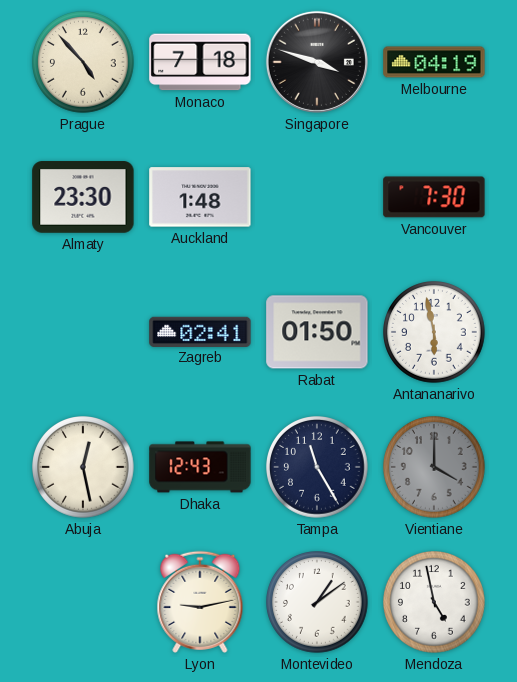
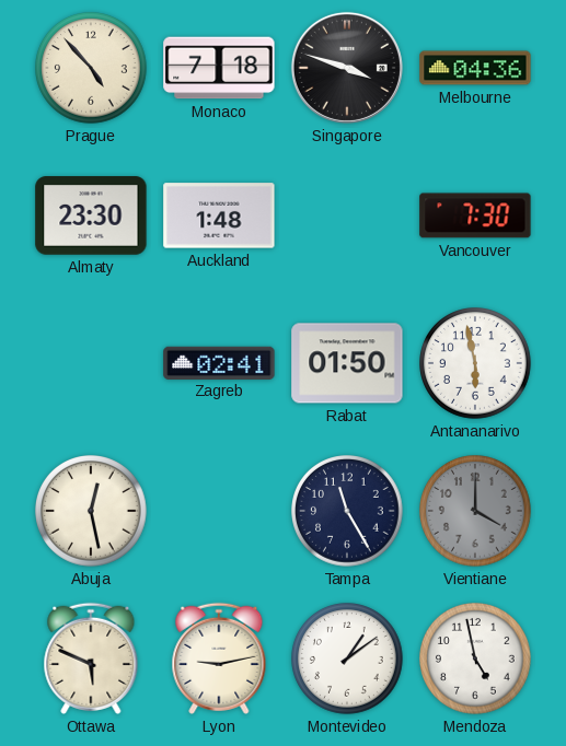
Melbourne: 04:19 -> 04:36
Dhaka: 12:43 -> none
Ottawa: none -> 5:49
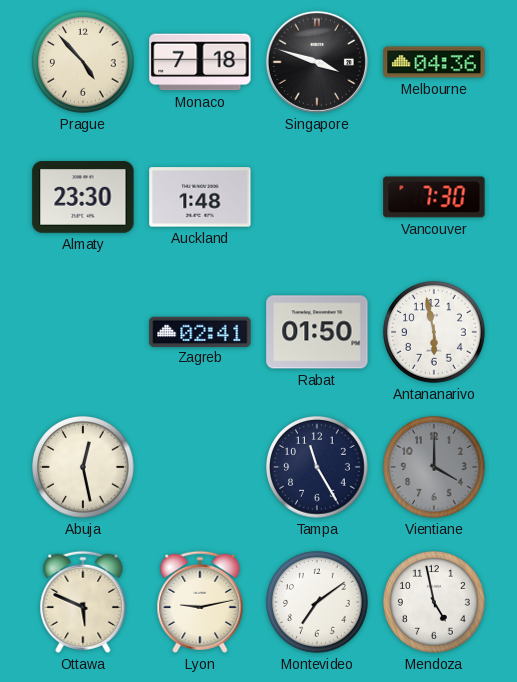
Montevideo: 1:09 -> 7:09
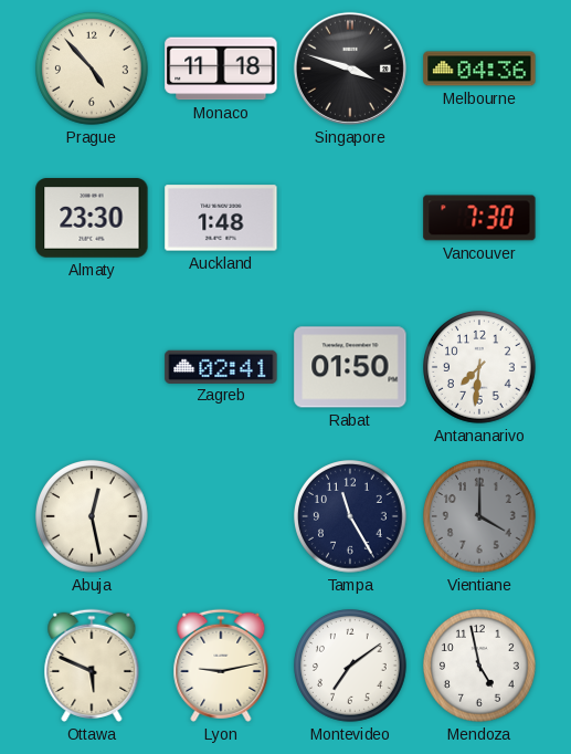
Monaco: 7:18 -> 11:18
Antananarivo: 5:58 -> 7:31
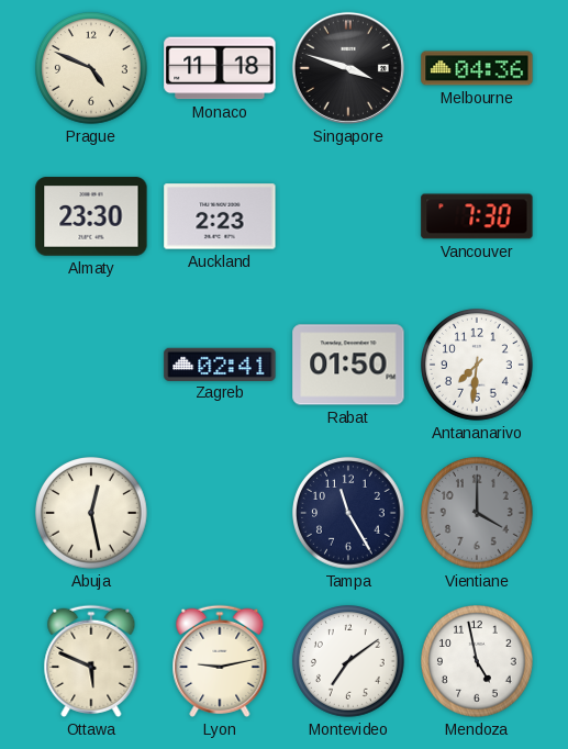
Prague: 4:53 -> 4:49
Auckland: 1:48 -> 2:23
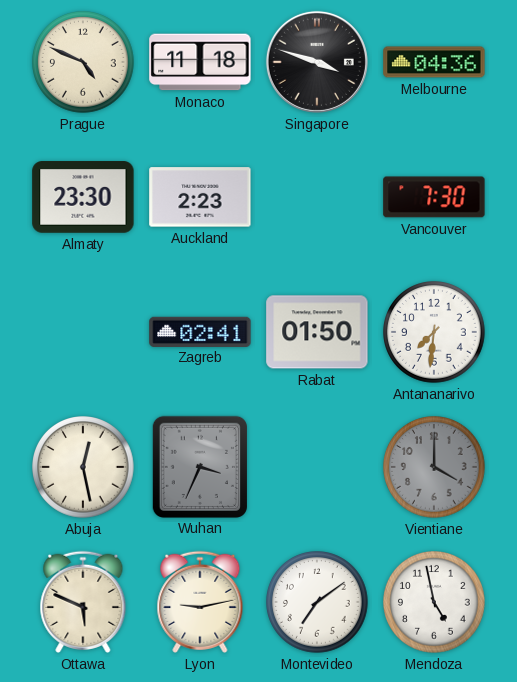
Wuhan: none -> 3:34
Tampa: 11:25 -> none
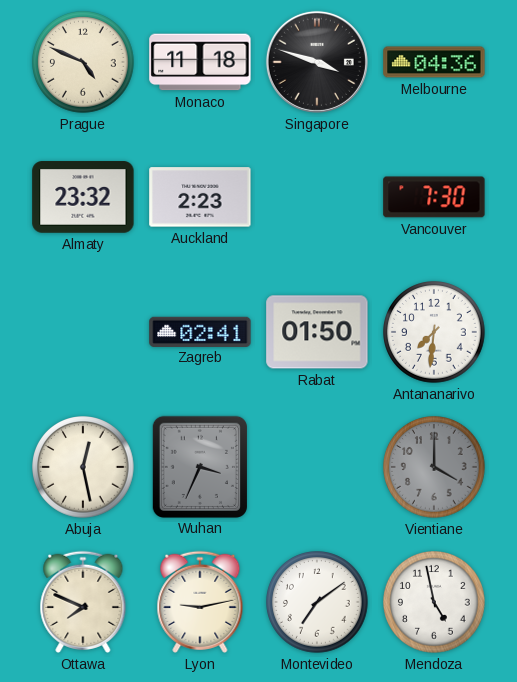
Almaty: 23:30 -> 23:32
Ottawa: 5:49 -> 7:49
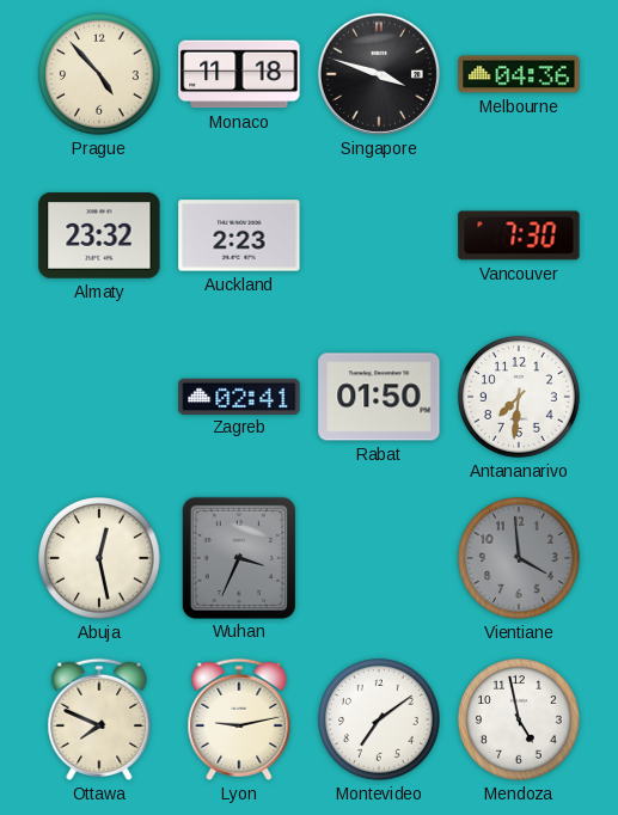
Prague: 4:49 -> 4:53
Vientiane: 4:00 -> 3:59
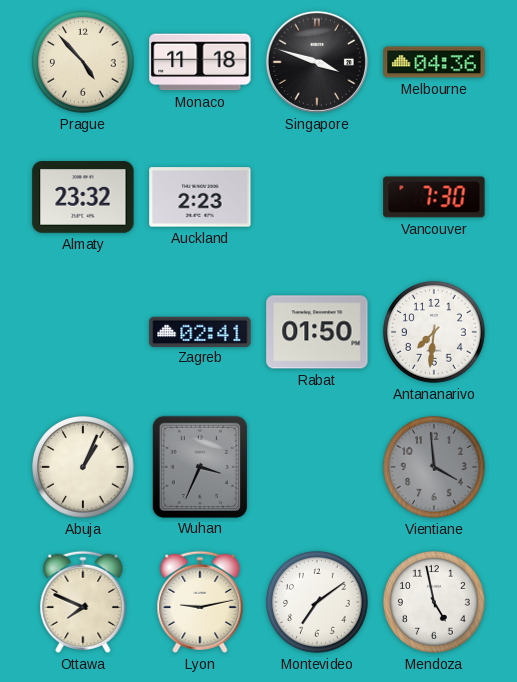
Abuja: 12:28 -> 1:04
